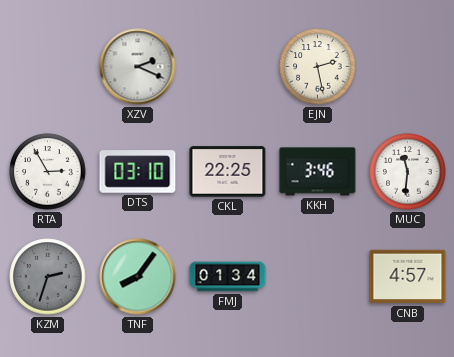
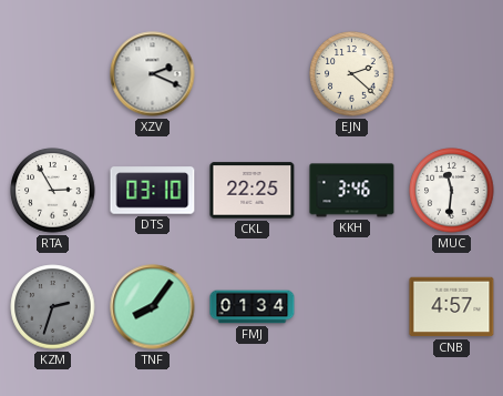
EJN: 2:28 -> 2:22
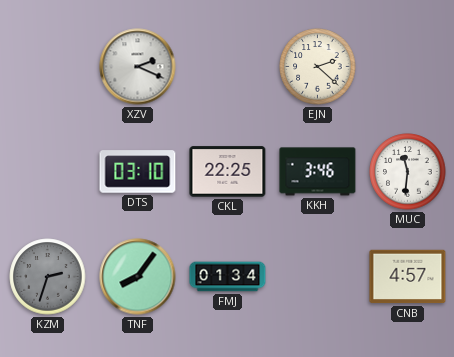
RTA: 2:55 -> none
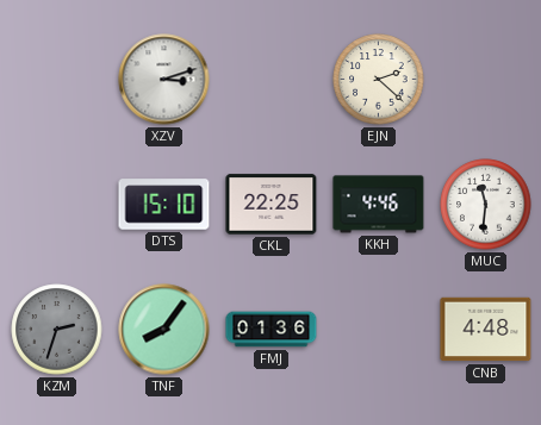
XZV: 2:19 -> 3:12
DTS: 03:10 -> 15:10
KKH: 3:46 -> 4:46
FMJ: 01:34 -> 01:36
CNB: 4:57 -> 4:48
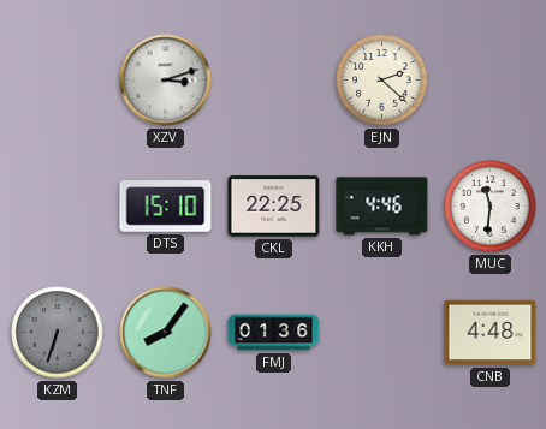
KZM: 2:33 -> 6:33
